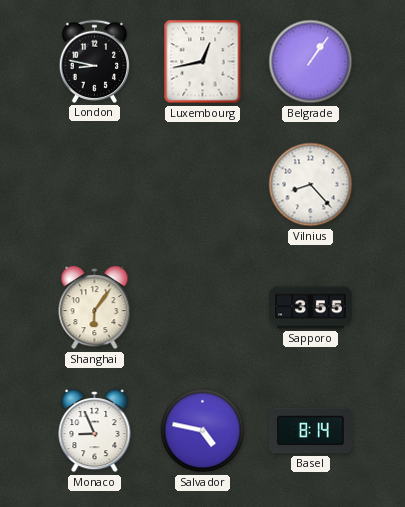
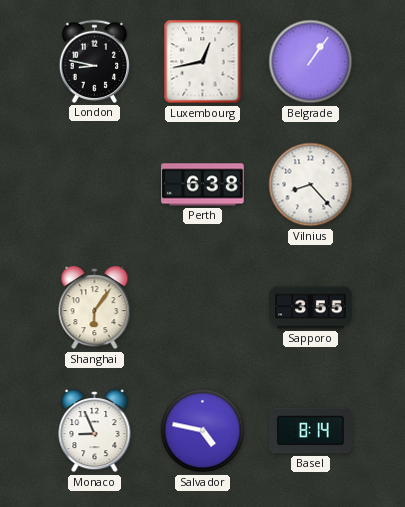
Perth: none -> 6:38
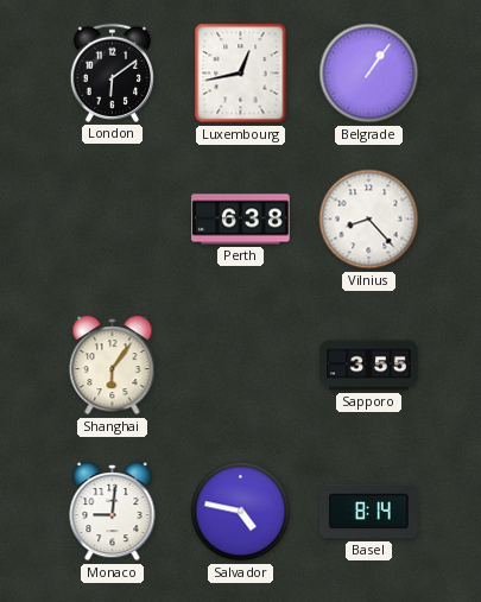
London: 8:47 -> 6:09
Monaco: 8:56 -> 9:01
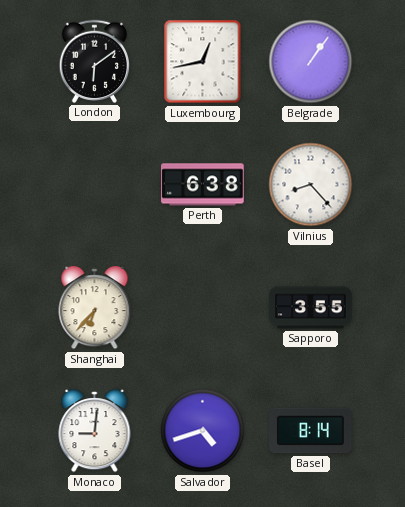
Shanghai: 6:06 -> 6:37
Salvador: 4:47 -> 4:42
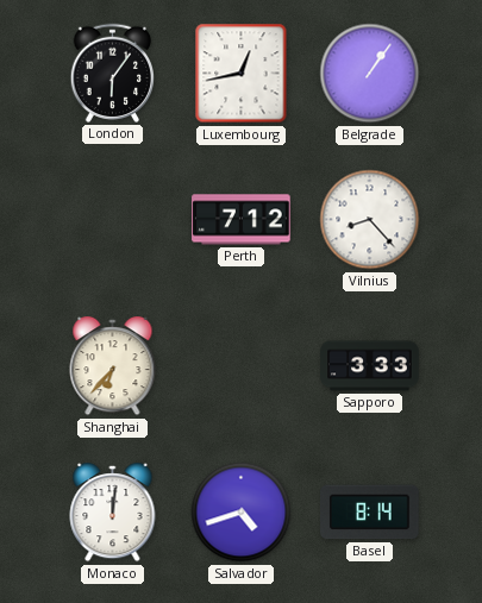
London: 6:09 -> 6:06
Perth: 6:38 -> 7:12
Sapporo: 3:55 -> 3:33
Monaco: 9:01 -> 12:01
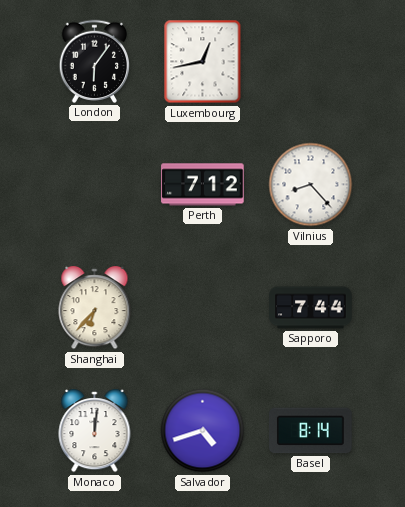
Belgrade: 1:06 -> none
Sapporo: 3:33 -> 7:44
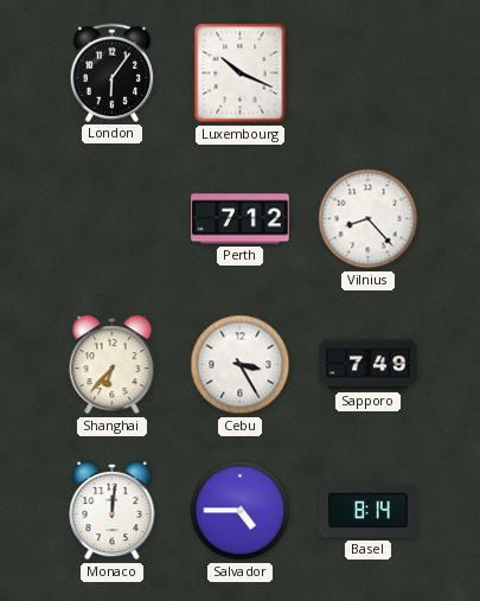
Luxembourg: 12:43 -> 10:19
Cebu: none -> 3:25
Sapporo: 7:44 -> 7:49
Salvador: 4:42 -> 4:45
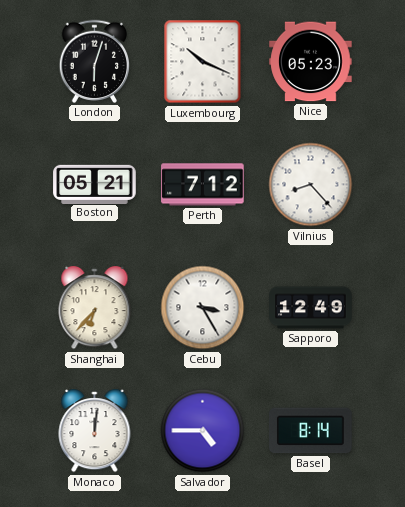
London: 6:06 -> 6:03
Nice: none -> 05:23
Boston: none -> 05:21
Sapporo: 7:49 -> 12:49
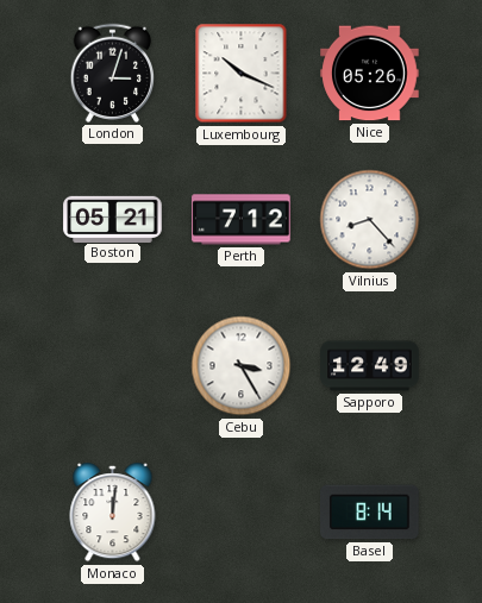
London: 6:03 -> 3:03
Nice: 05:23 -> 05:26
Shanghai: 6:37 -> none
Salvador: 4:45 -> none
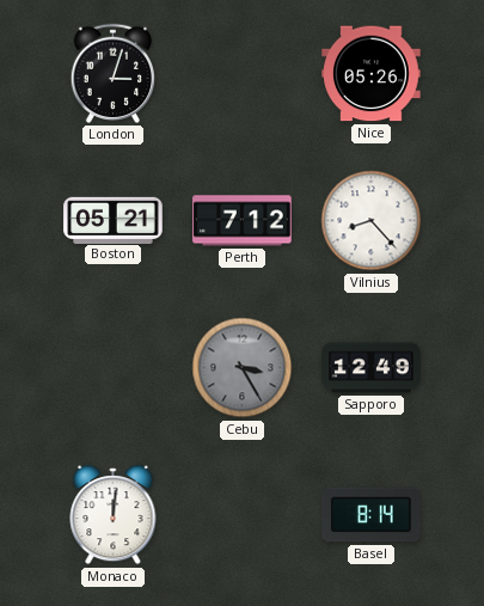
Luxembourg: 10:19 -> none
Cebu dial: white -> grey
